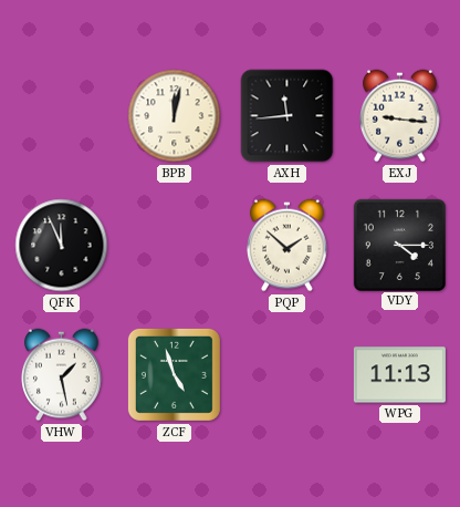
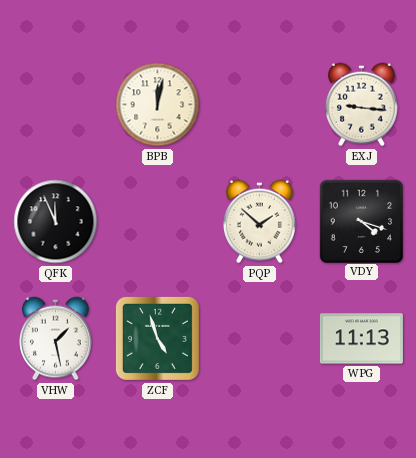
AXH: 11:44 -> none
VDY: 4:15 -> 4:18
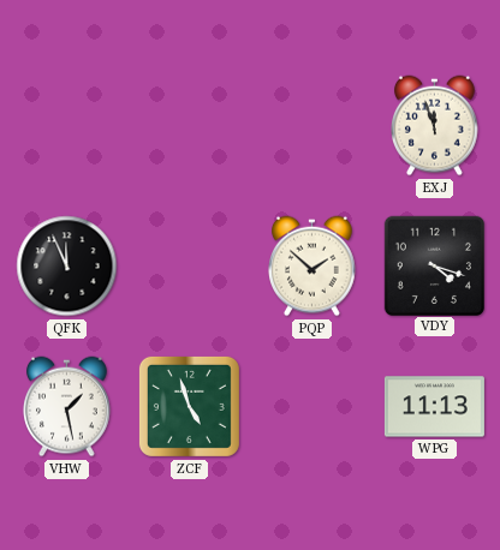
BPB: 12:02 -> none
EXJ: 9:16 -> 11:57
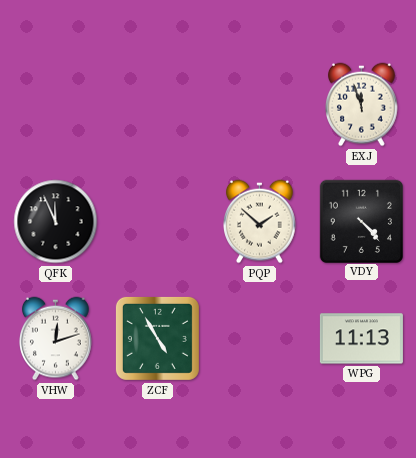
VDY: 4:18 -> 4:23
VHW: 1:28 -> 12:12
ZCF: 4:57 -> 4:55
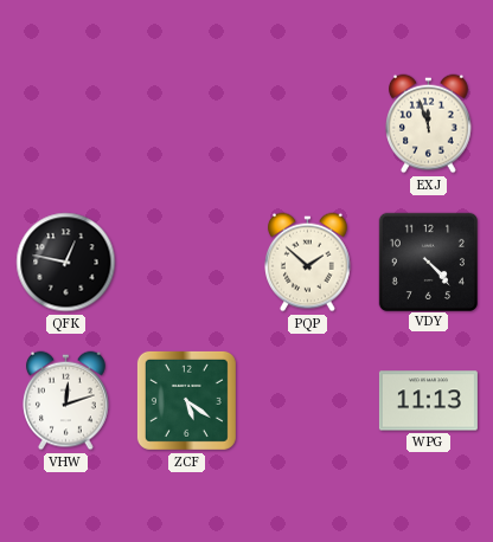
QFK: 11:56 -> 12:47
ZCF: 4:55 -> 5:21
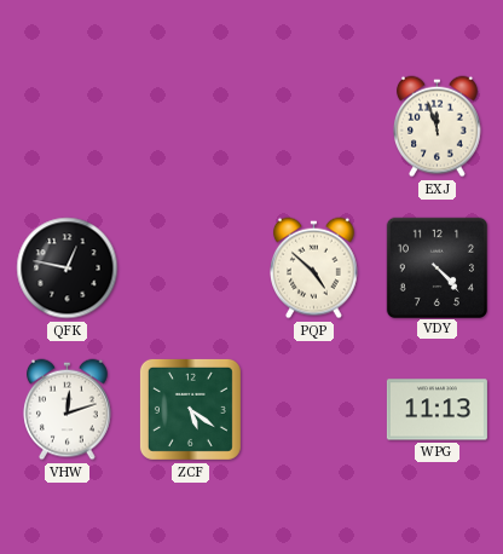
PQP: 1:52 -> 4:52
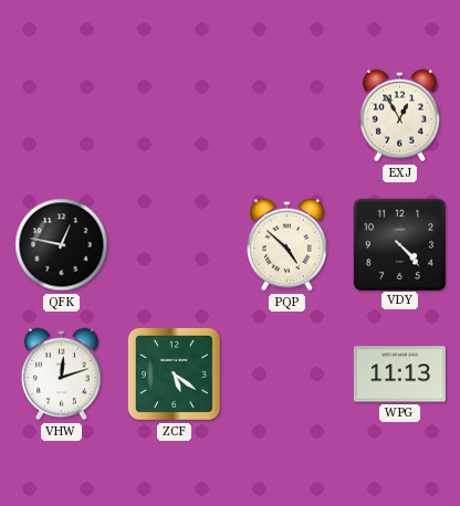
EXJ: 11:57 -> 12:55
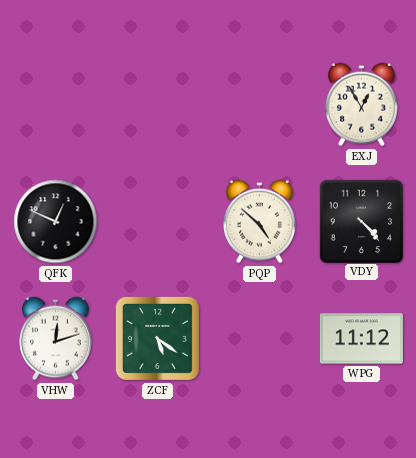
QFK: 12:47 -> 12:49
WPG: 11:13 -> 11:12
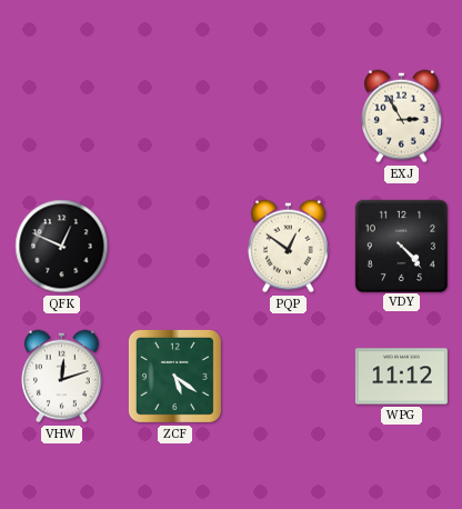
EXJ: 12:55 -> 2:55
PQP: 4:52 -> 12:51
